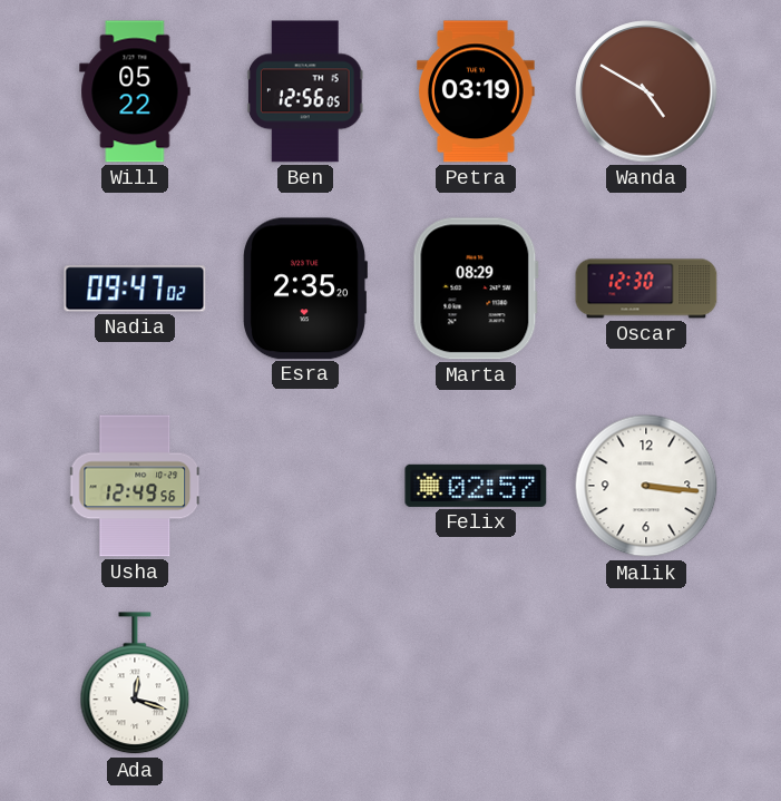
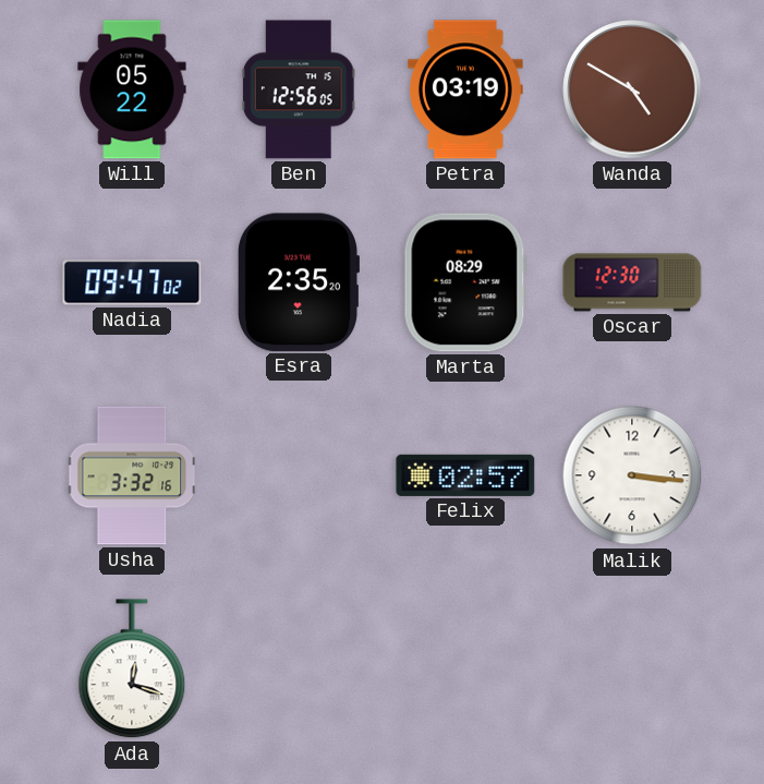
Usha: 12:49 -> 3:32
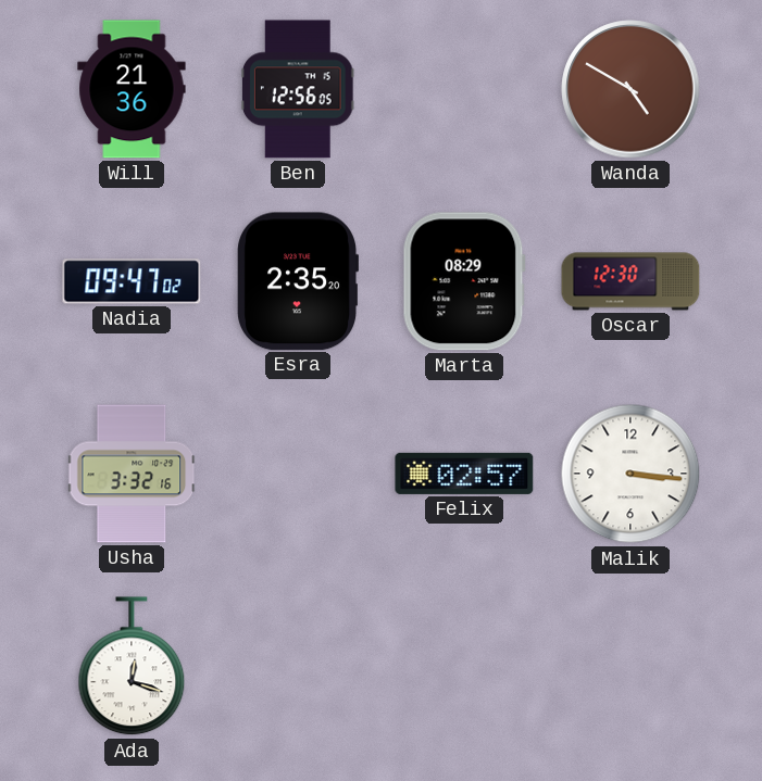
Will: 05:22 -> 21:36
Petra: 03:19 -> none
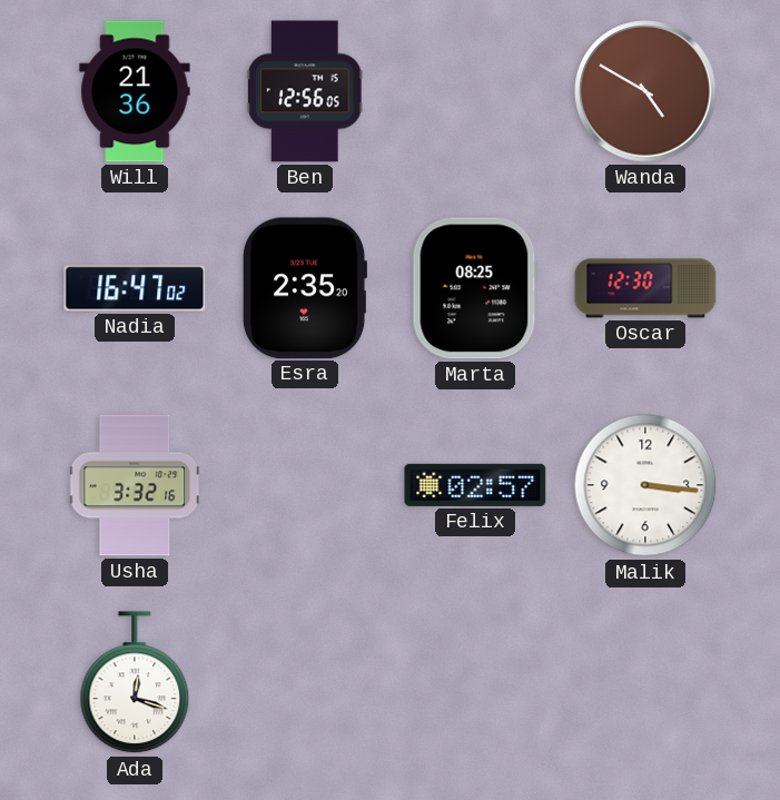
Nadia: 09:47 -> 16:47
Marta: 08:29 -> 08:25
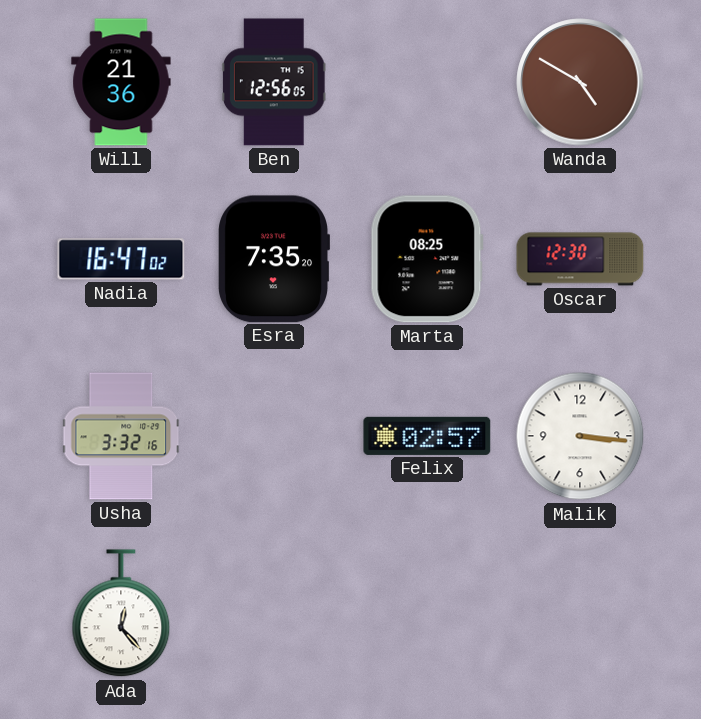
Esra: 2:35 -> 7:35
Ada: 12:18 -> 12:23
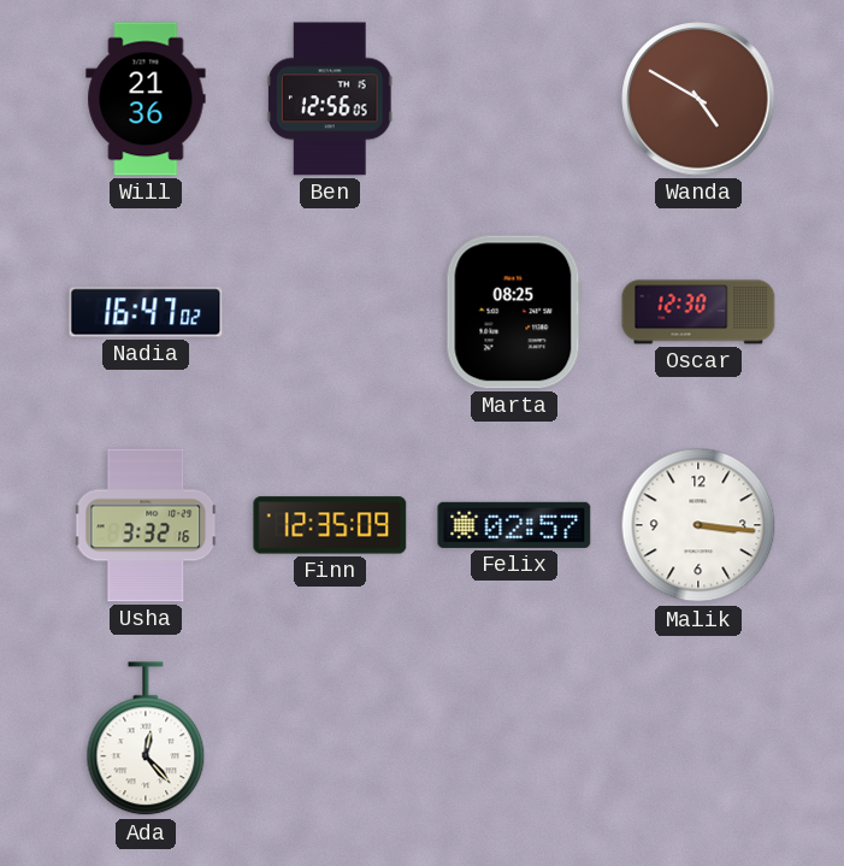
Esra: 7:35 -> none
Finn: none -> 12:35
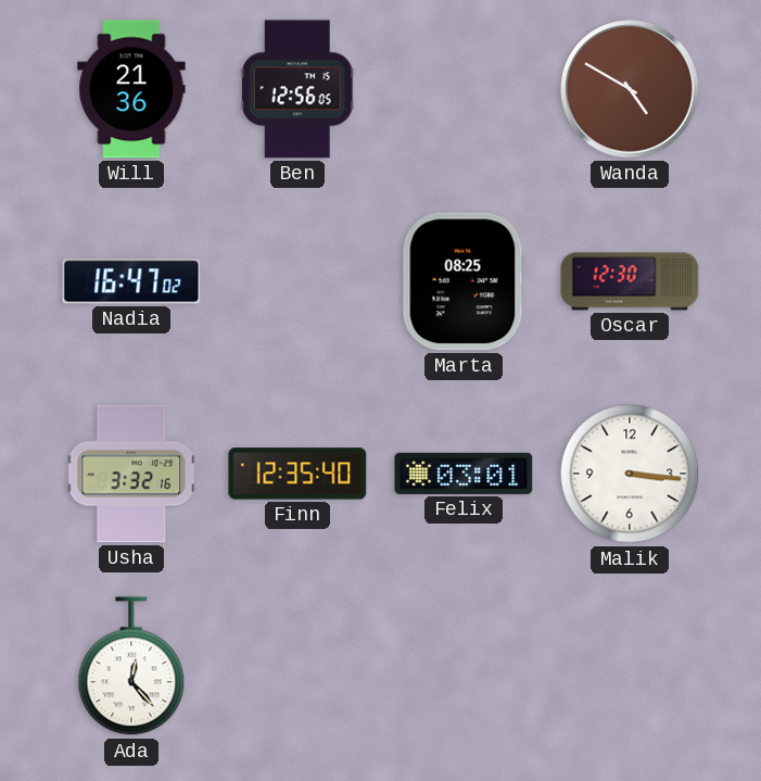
Finn: 12:35:09 -> 12:35:40
Felix: 02:57 -> 03:01
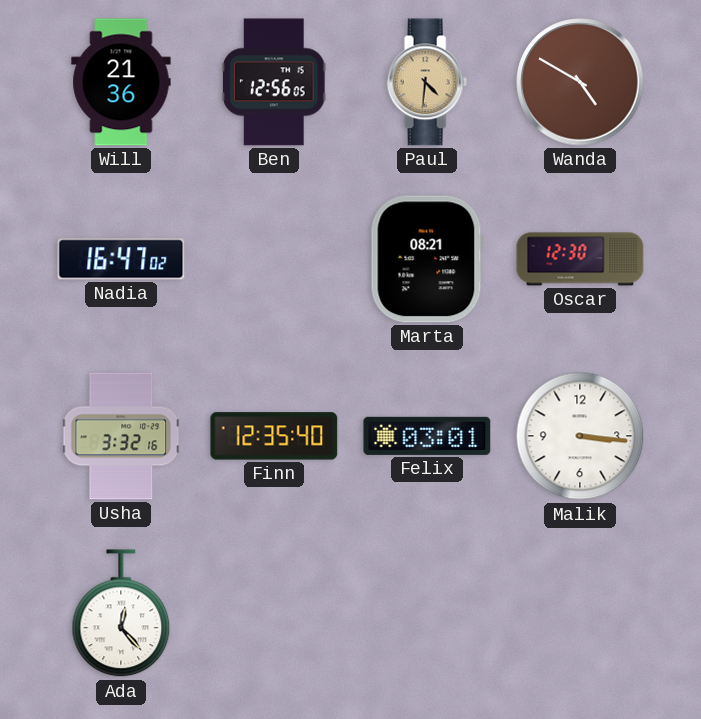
Paul: none -> 4:31
Marta: 08:25 -> 08:21
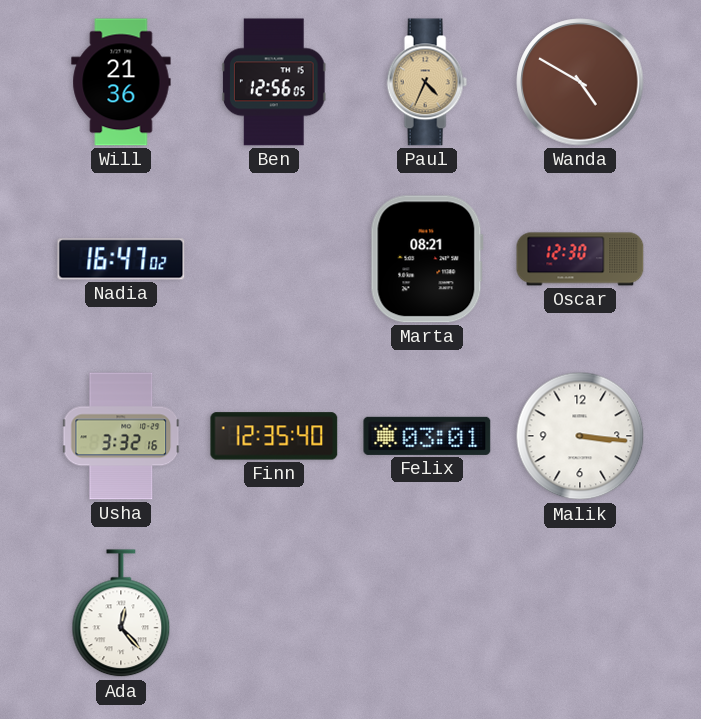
Paul: 4:31 -> 4:34
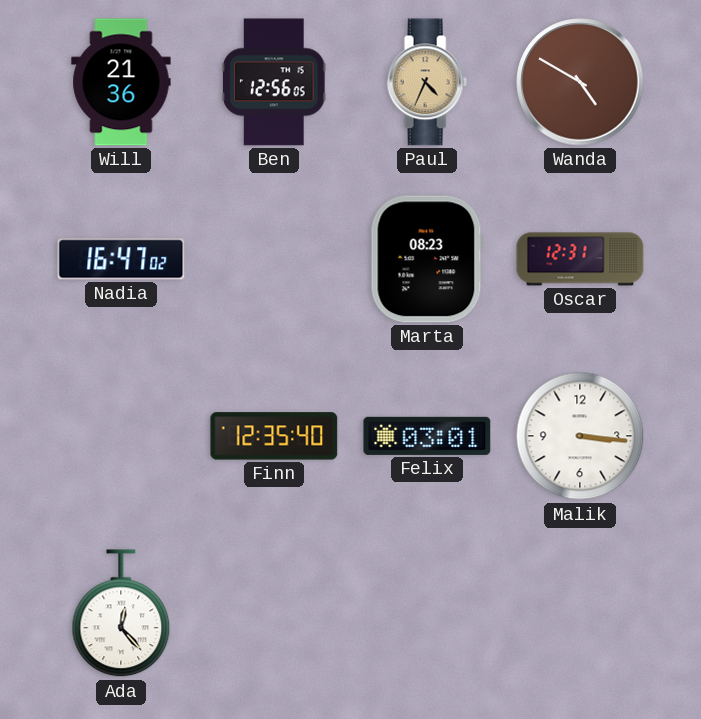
Marta: 08:21 -> 08:23
Oscar: 12:30 -> 12:31
Usha: 3:32 -> none
